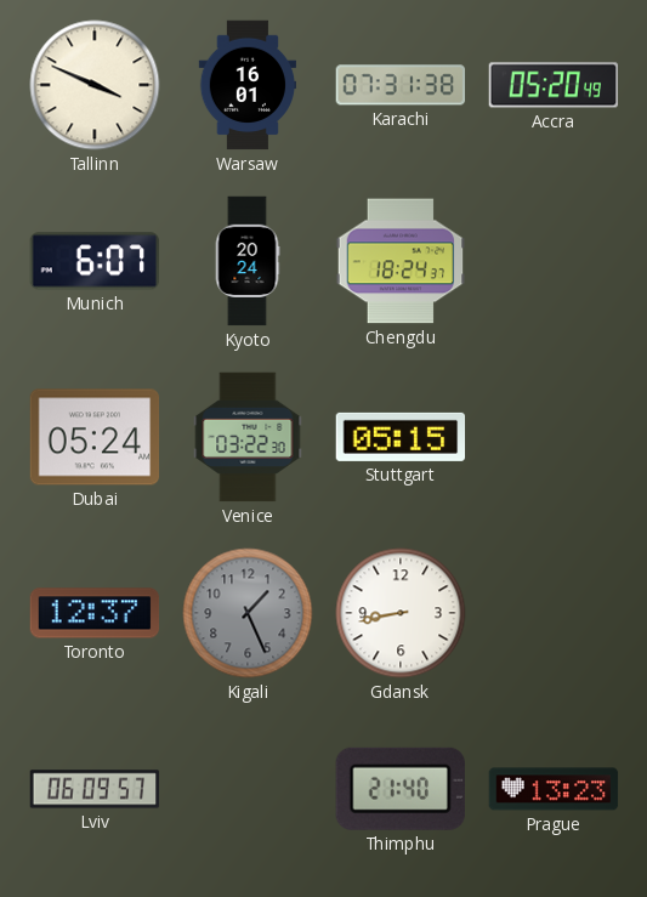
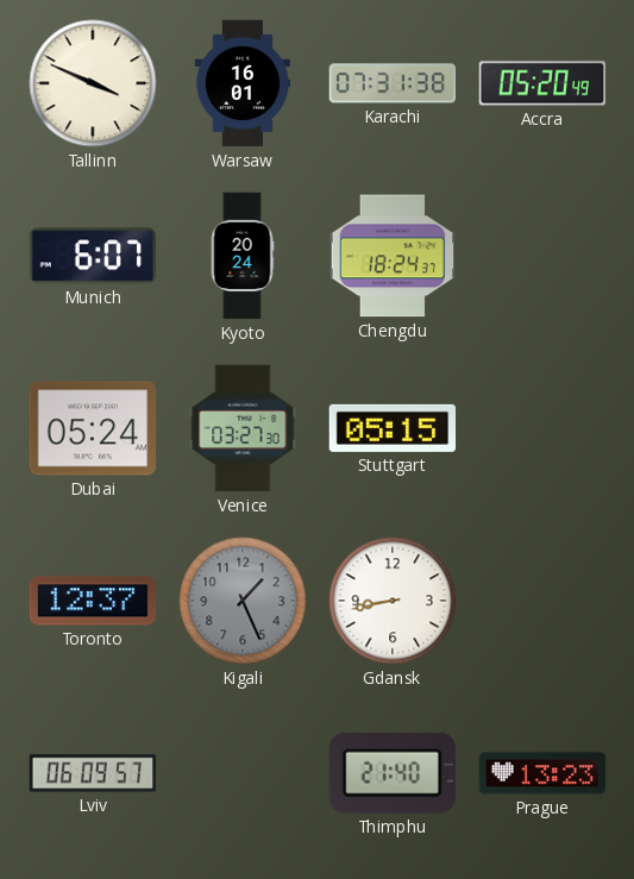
Venice: 03:22 -> 03:27
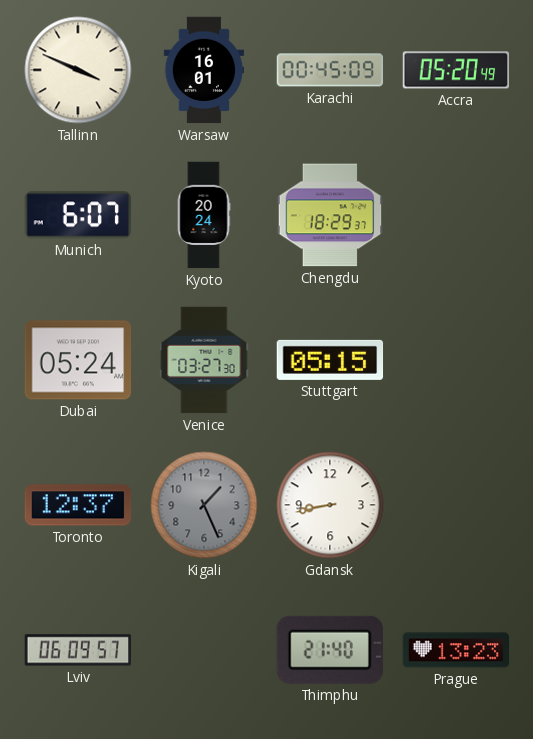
Karachi: 07:31 -> 00:45
Chengdu: 18:24 -> 18:29
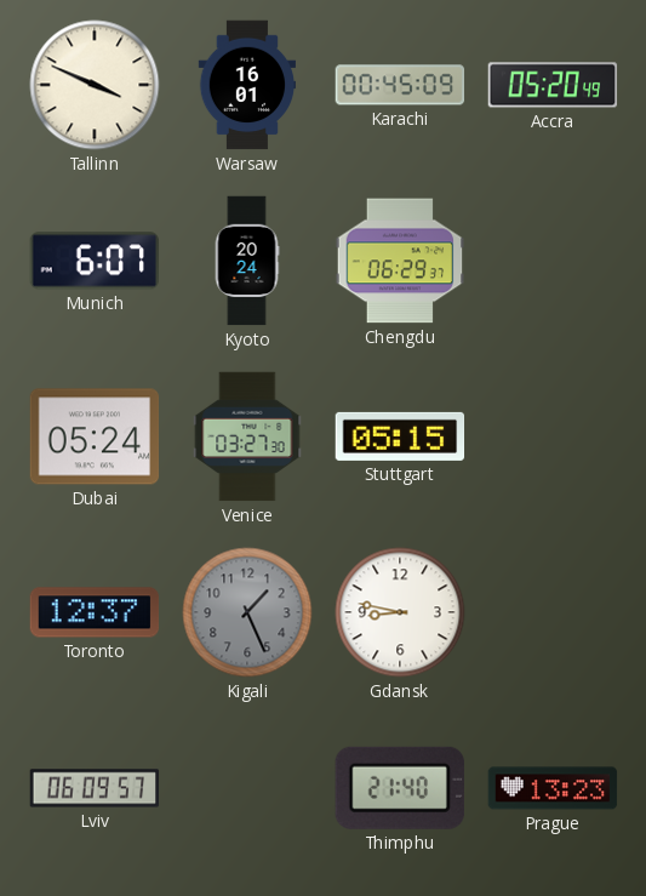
Chengdu: 18:29 -> 06:29
Gdansk: 8:43 -> 8:47
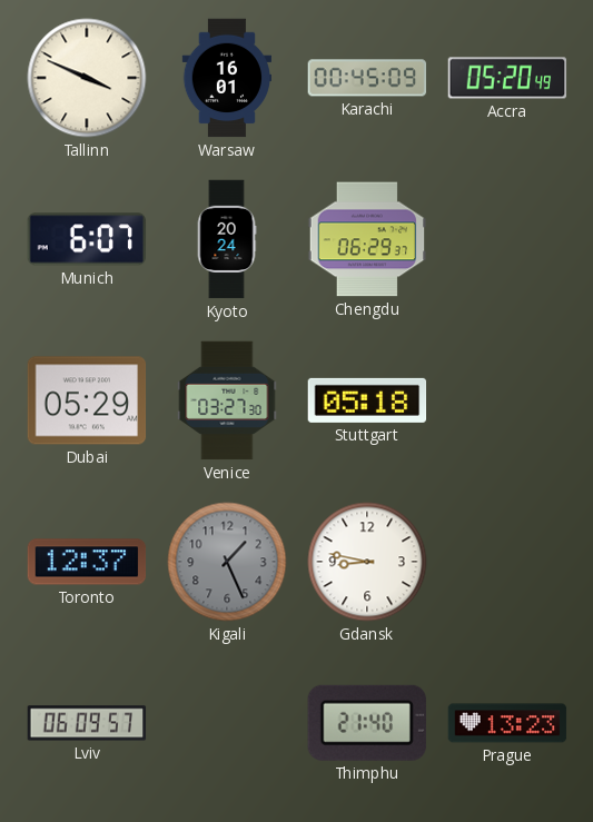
Dubai: 05:24 -> 05:29
Stuttgart: 05:15 -> 05:18
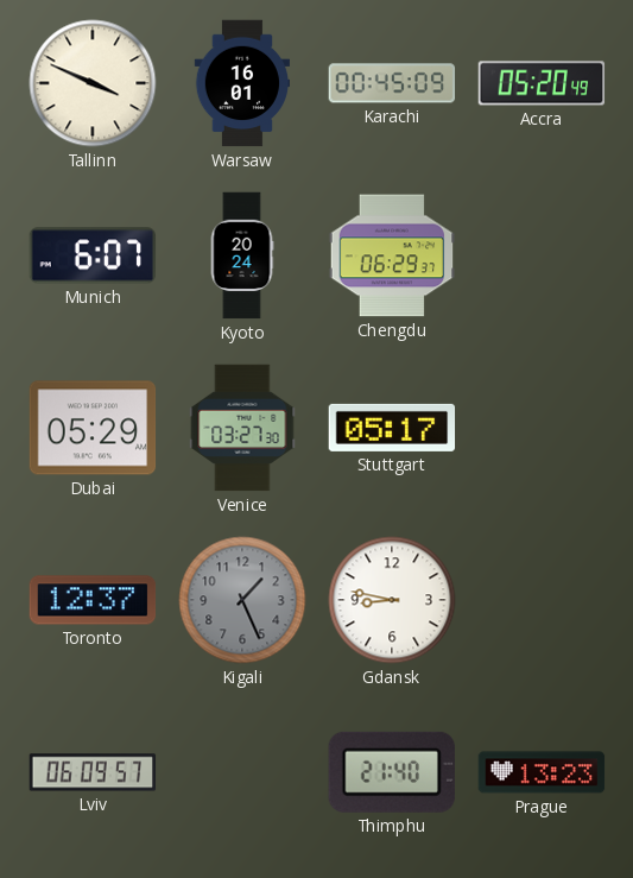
Stuttgart: 05:18 -> 05:17
